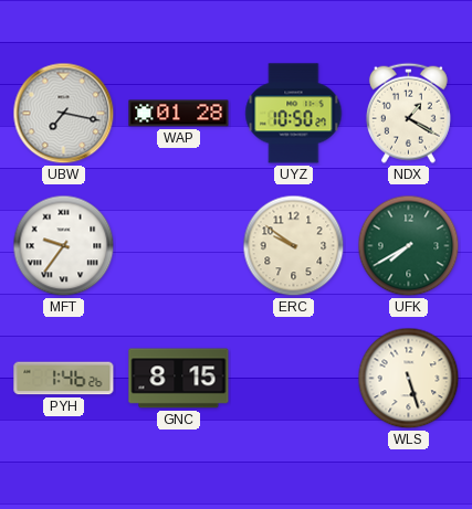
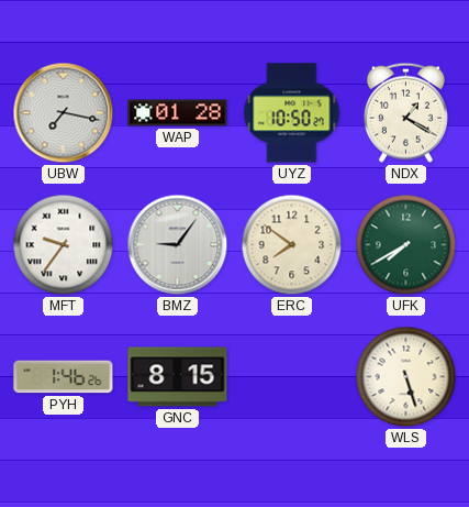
BMZ: none -> 9:06
ERC: 9:51 -> 7:51
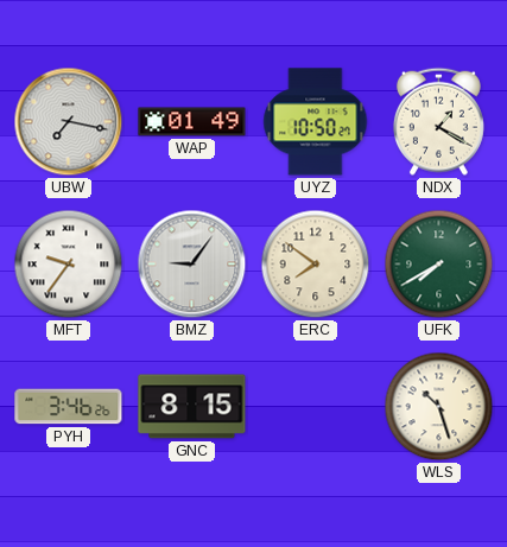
WAP: 01:28 -> 01:49
PYH: 1:46 -> 3:46
WLS: 5:27 -> 10:27
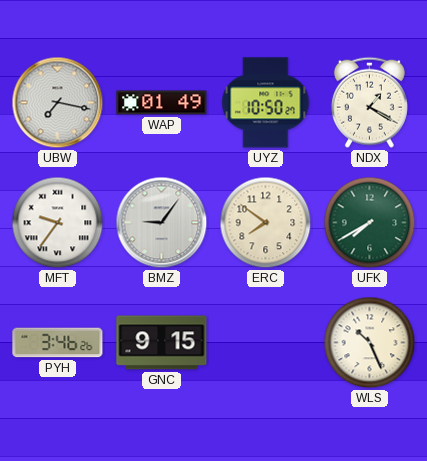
GNC: 8:15 -> 9:15
WLS: 10:27 -> 10:26
